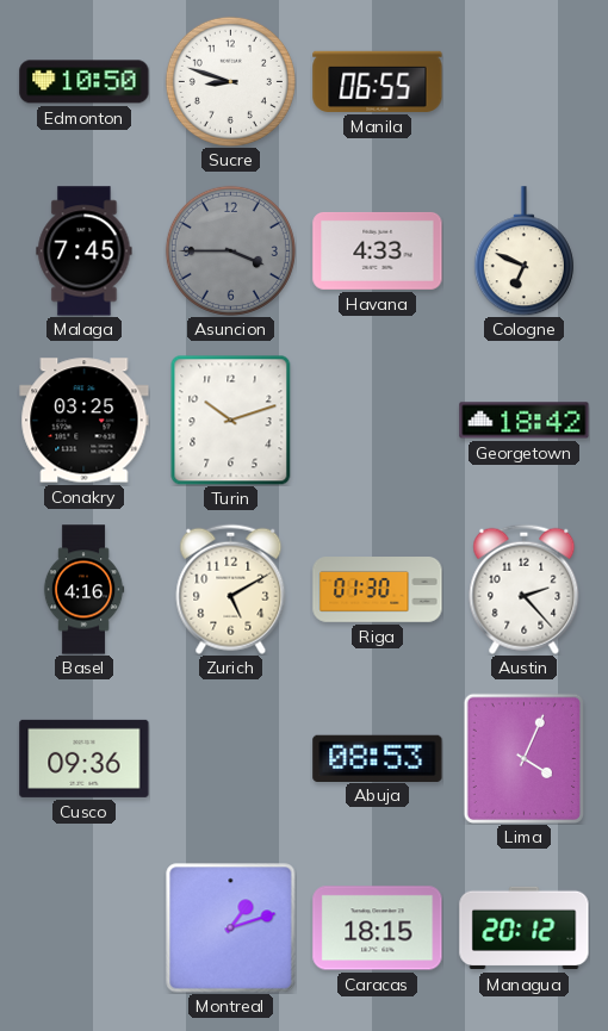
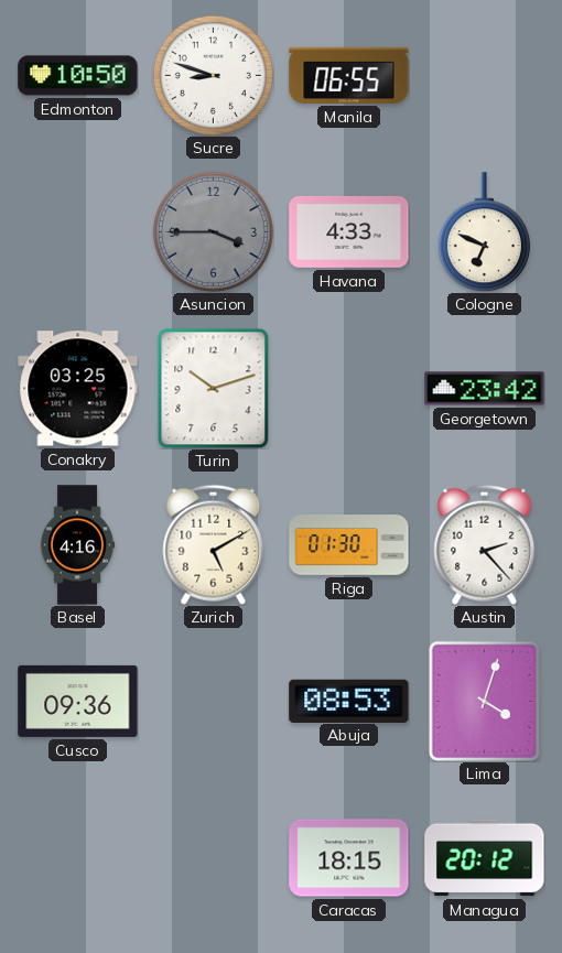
Malaga: 7:45 -> none
Georgetown: 18:42 -> 23:42
Lima: 4:04 -> 4:03
Montreal: 1:12 -> none
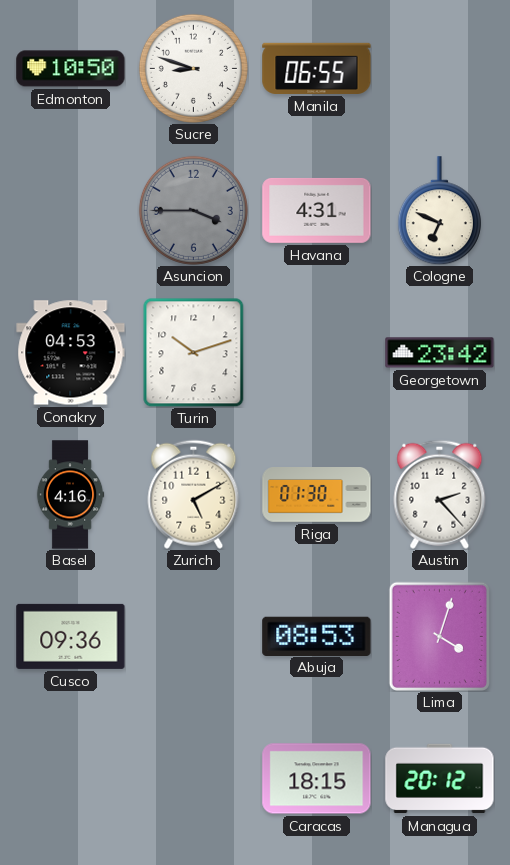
Havana: 4:33 -> 4:31
Conakry: 03:25 -> 04:53
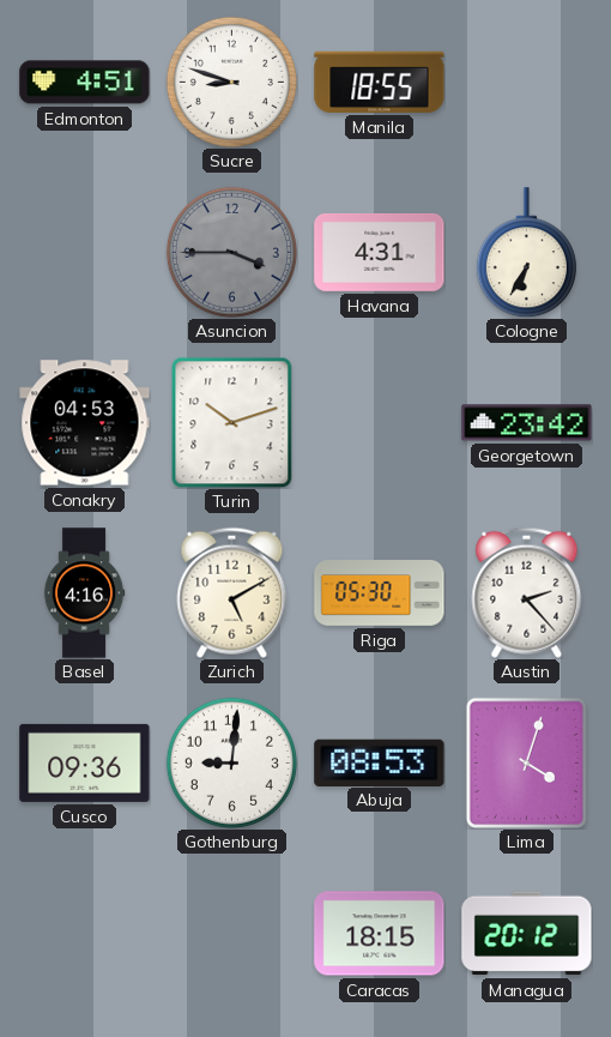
Edmonton: 10:50 -> 4:51
Manila: 06:55 -> 18:55
Cologne: 6:49 -> 6:35
Riga: 01:30 -> 05:30
Gothenburg: none -> 9:01
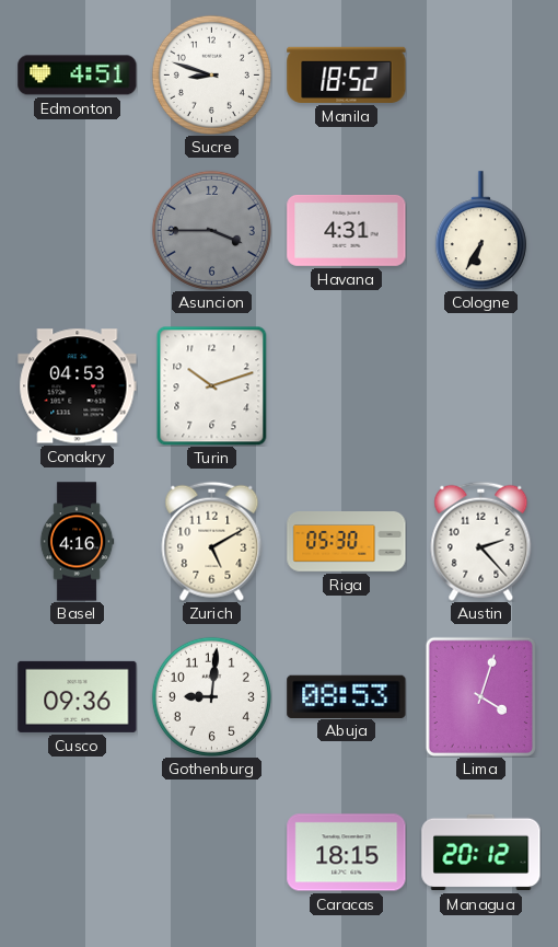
Manila: 18:55 -> 18:52
Georgetown: 23:42 -> none
